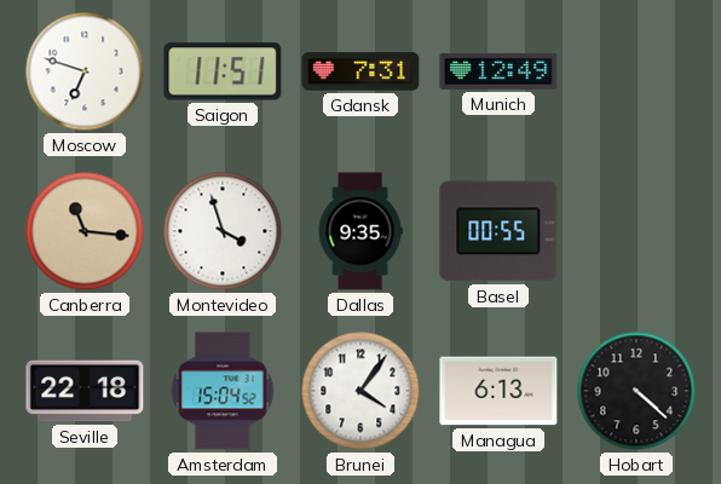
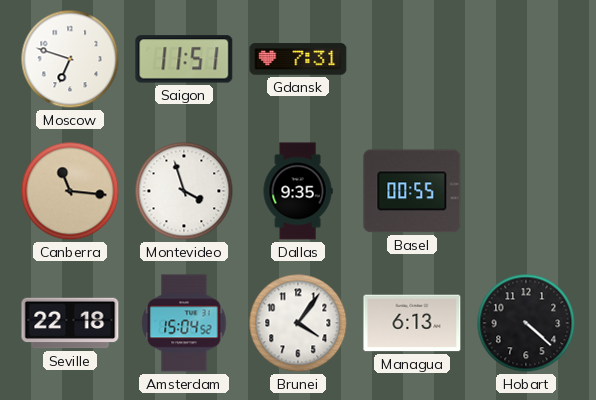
Munich: 12:49 -> none
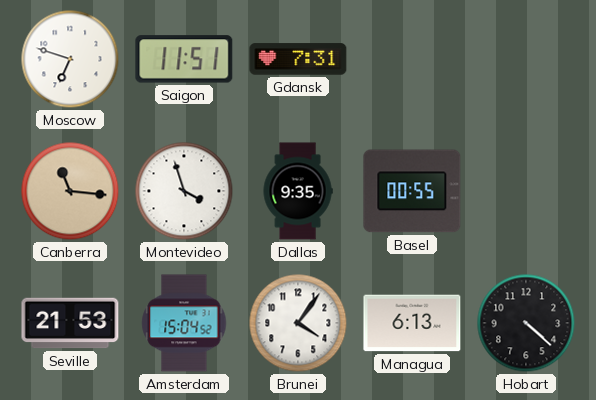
Seville: 22:18 -> 21:53
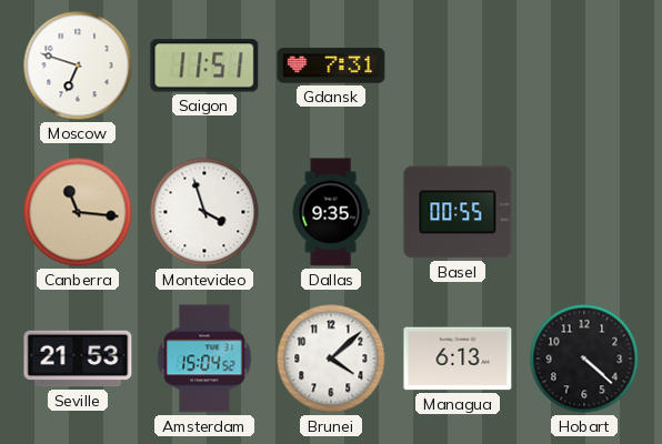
Brunei: 4:06 -> 4:08
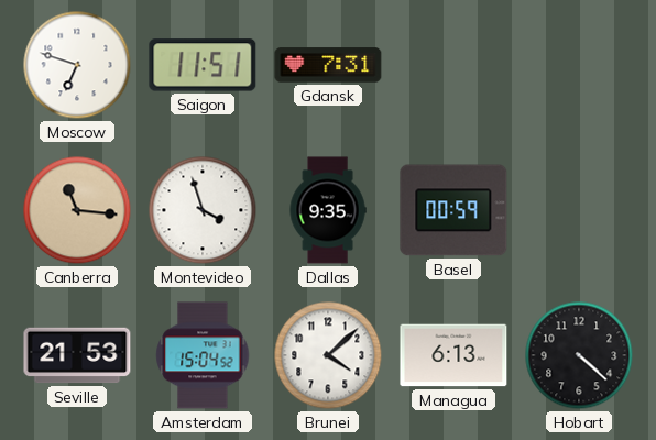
Basel: 00:55 -> 00:59
